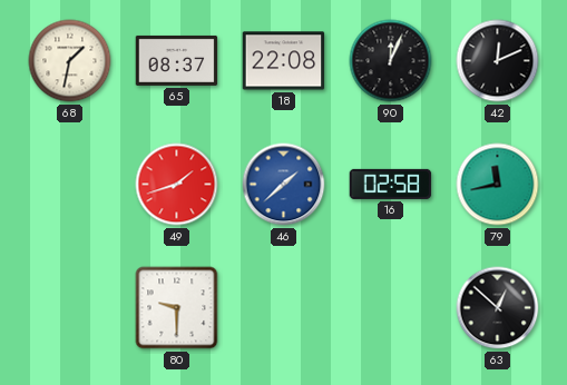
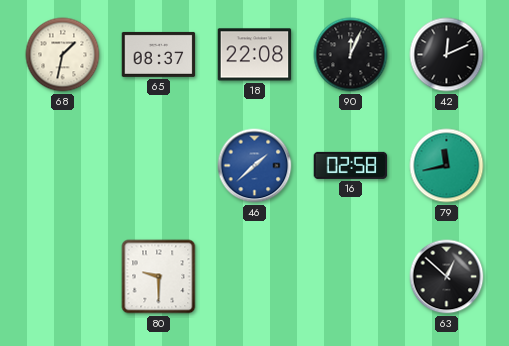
49: 1:42 -> none
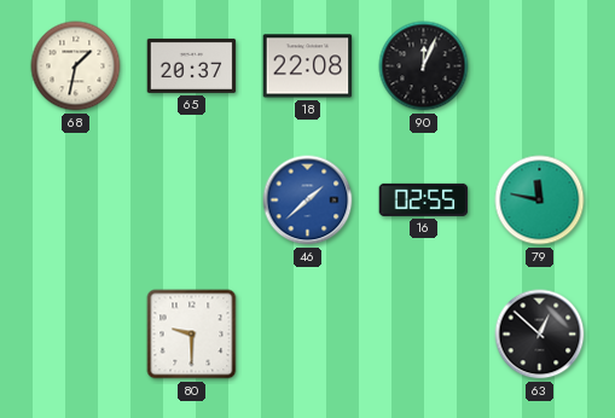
65: 08:37 -> 20:37
42: 12:11 -> none
16: 02:58 -> 02:55
79: 11:43 -> 11:47
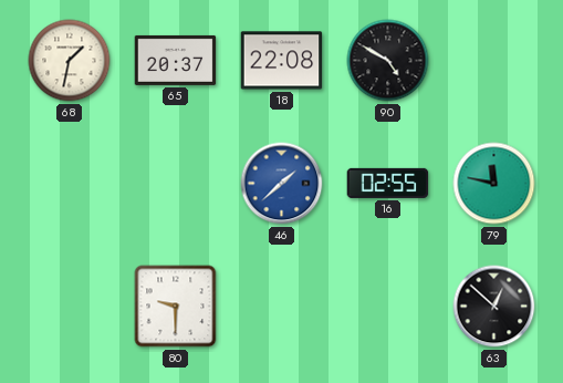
90: 12:04 -> 4:50
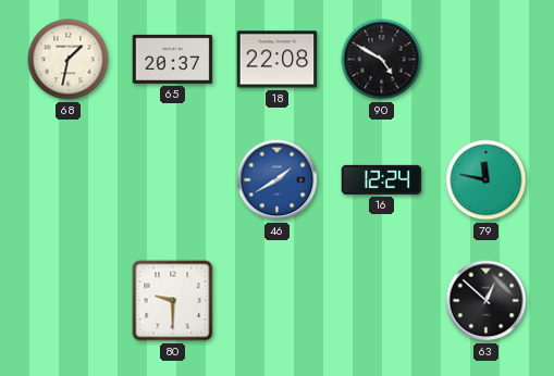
46: 1:38 -> 1:40
16: 02:55 -> 12:24
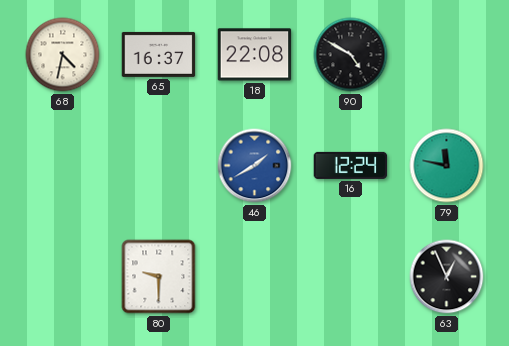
68: 1:32 -> 4:32
65: 20:37 -> 16:37
63: 12:52 -> 12:56
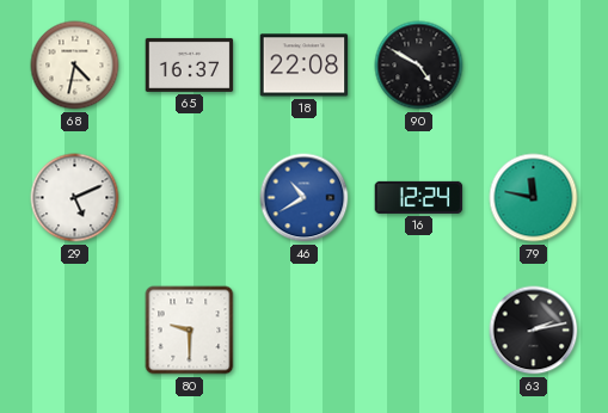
29: none -> 5:11
46: 1:40 -> 10:40
63: 12:56 -> 2:13
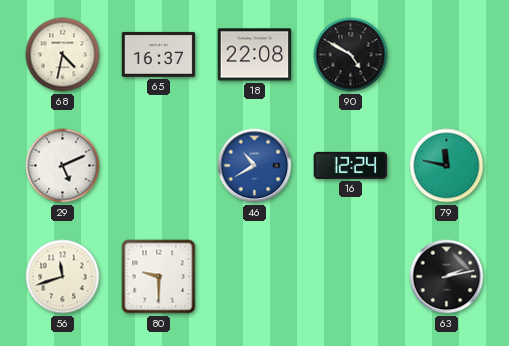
56: none -> 11:42
